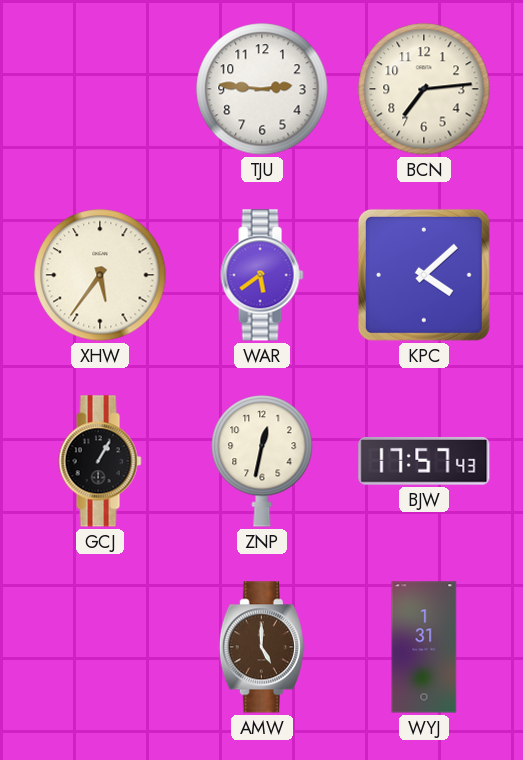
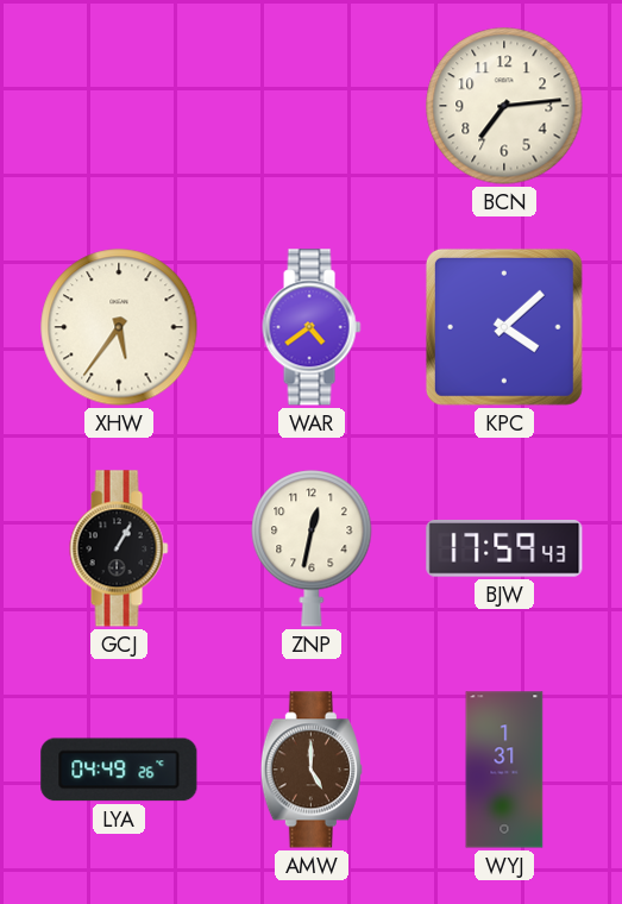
TJU: 2:46 -> none
WAR: 5:39 -> 4:39
BJW: 17:57 -> 17:59
LYA: none -> 04:49
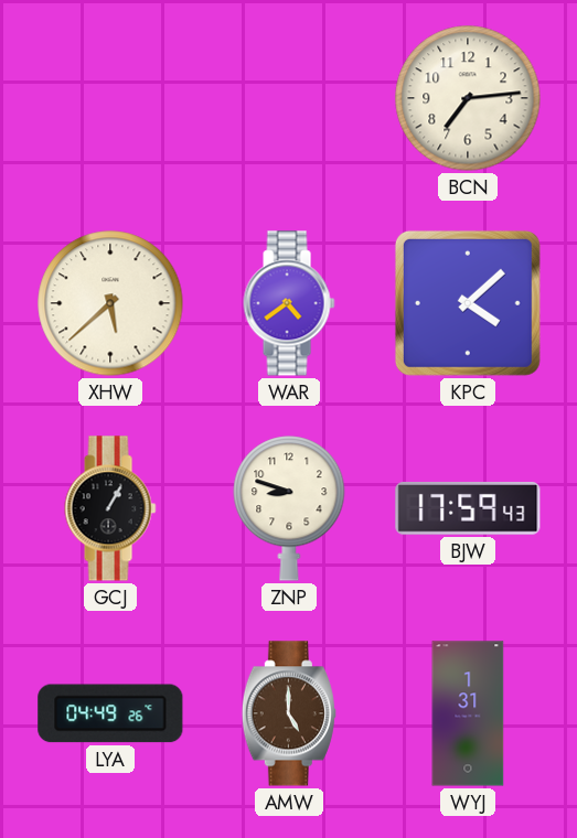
XHW: 5:36 -> 5:38
ZNP: 12:32 -> 8:48
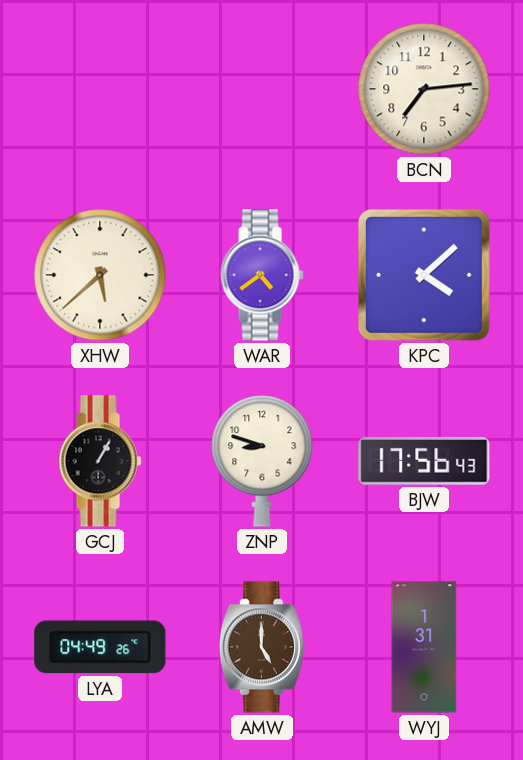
BJW: 17:59 -> 17:56
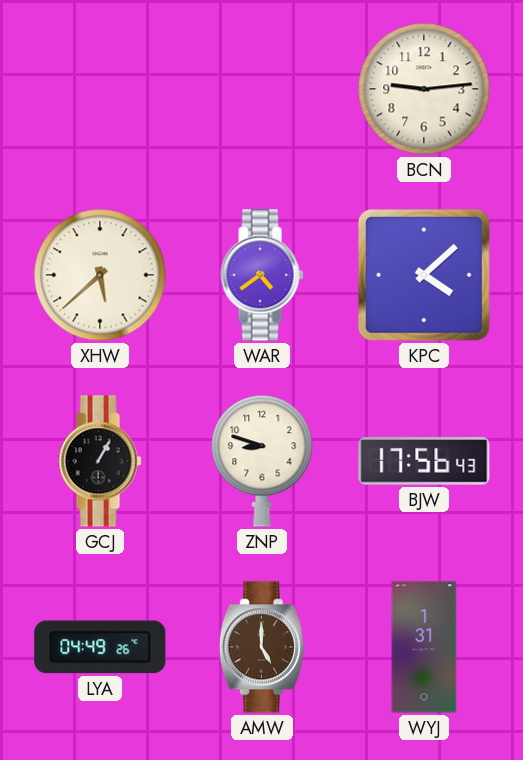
BCN: 7:14 -> 9:14
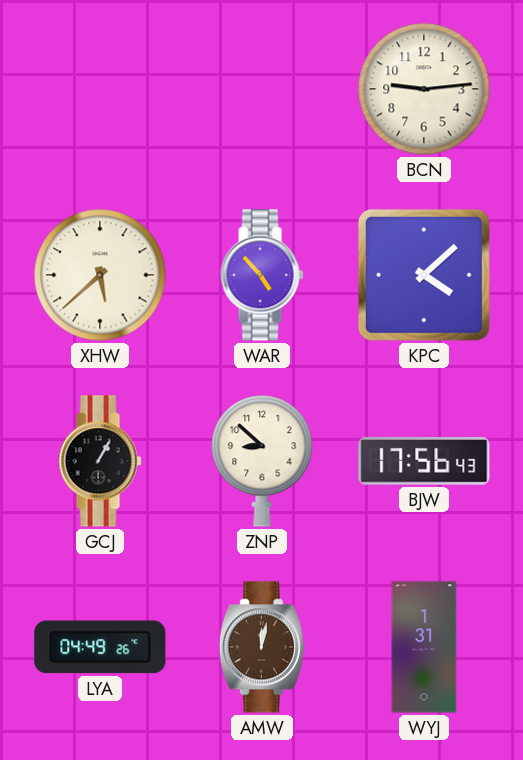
WAR: 4:39 -> 4:53
ZNP: 8:48 -> 8:52
AMW: 5:00 -> 12:02
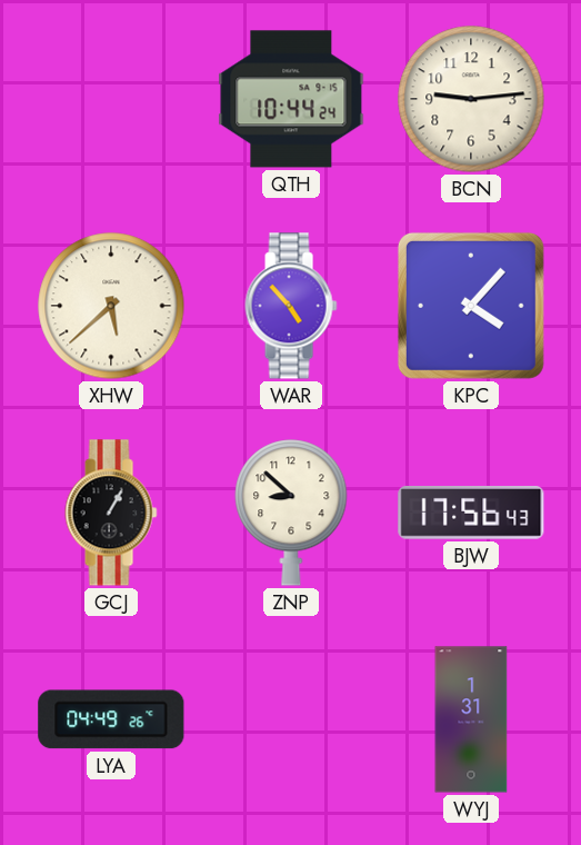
QTH: none -> 10:44
KPC: 4:08 -> 4:07
AMW: 12:02 -> none
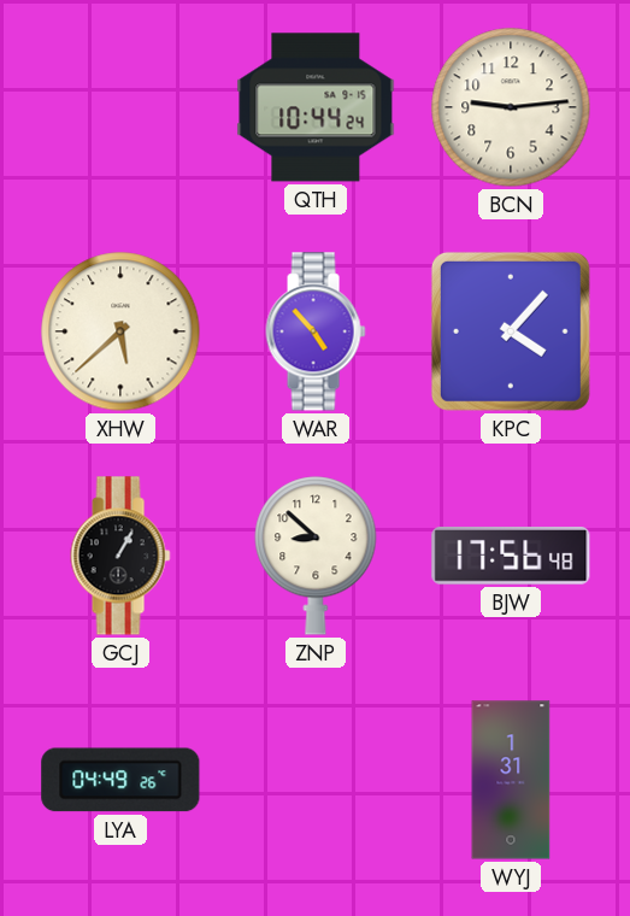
BJW: 17:56:43 -> 17:56:48
